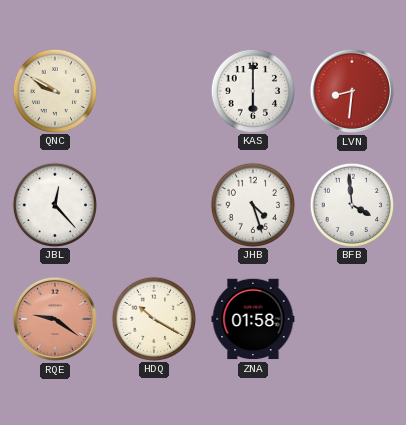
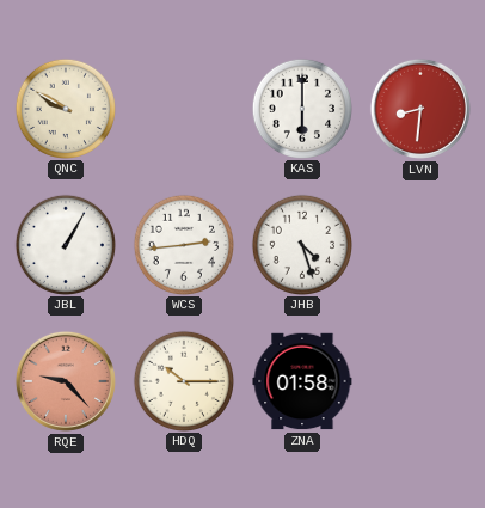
JBL: 12:23 -> 1:05
WCS: none -> 2:44
BFB: 3:59 -> none
RQE: 9:21 -> 9:23
HDQ: 10:20 -> 10:15
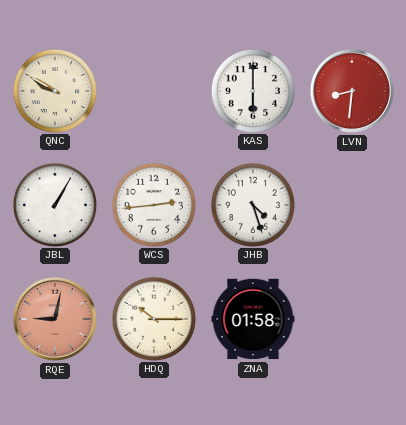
RQE: 9:23 -> 9:02
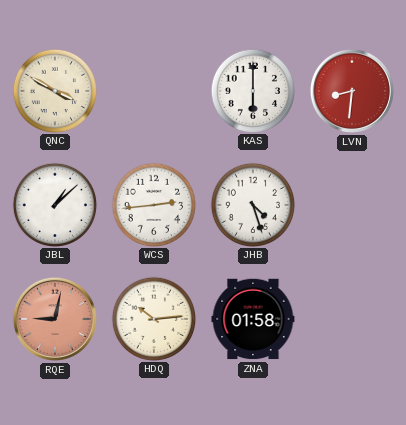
QNC: 9:50 -> 3:50
JBL: 1:05 -> 1:08
HDQ: 10:15 -> 10:14
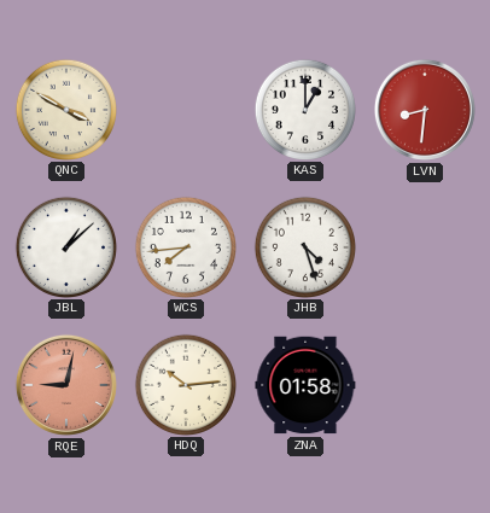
KAS: 6:00 -> 1:00
WCS: 2:44 -> 7:44
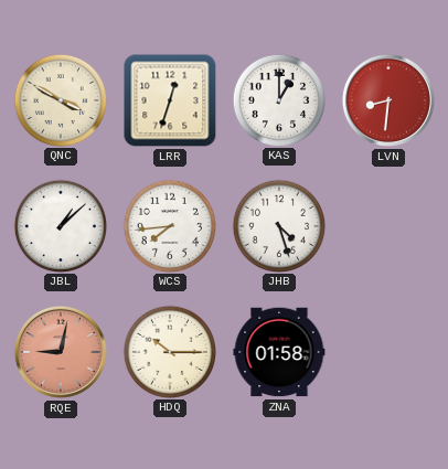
LRR: none -> 12:33
HDQ: 10:14 -> 10:15
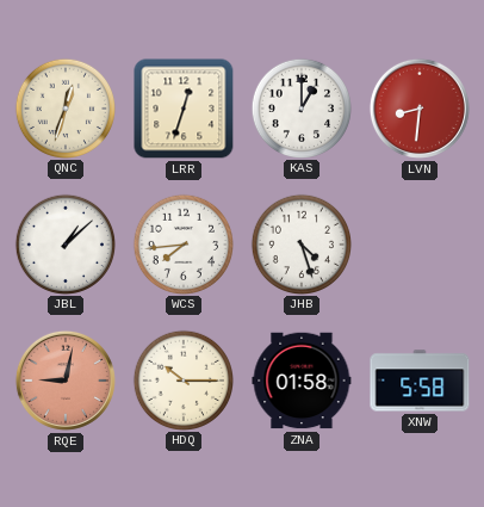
QNC: 3:50 -> 12:33
XNW: none -> 5:58
